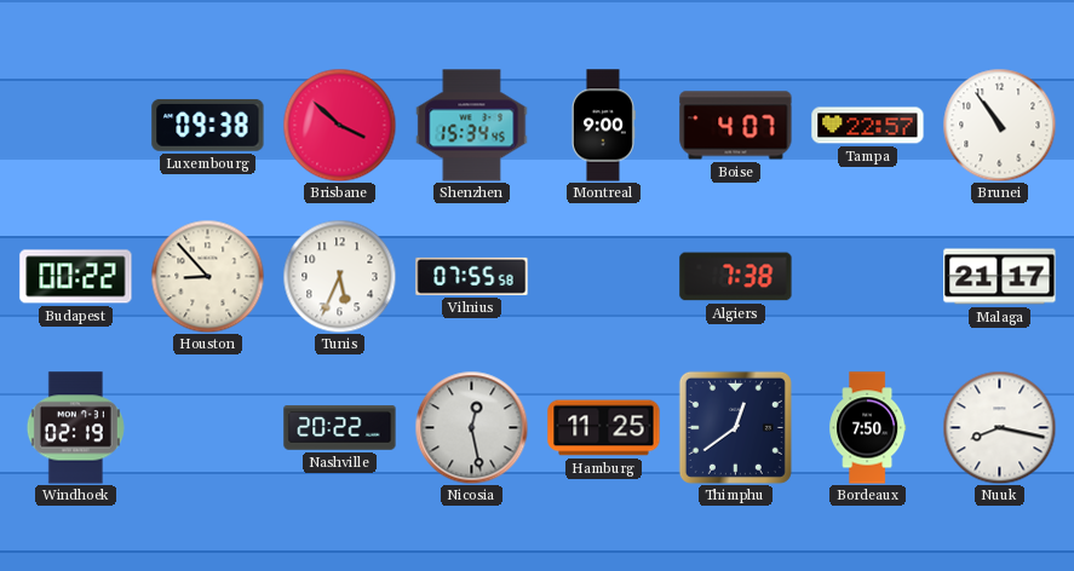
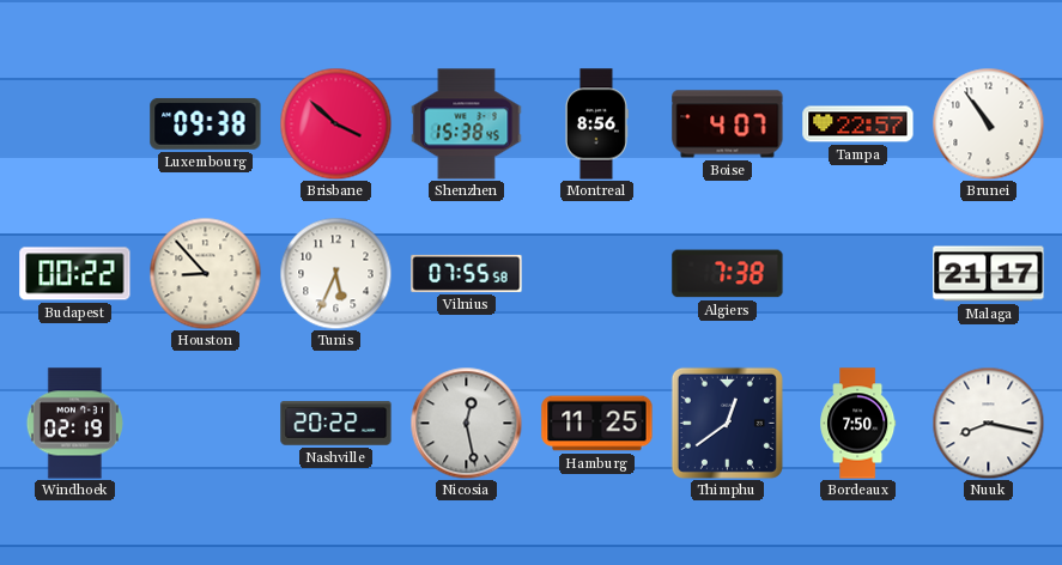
Shenzhen: 15:34 -> 15:38
Montreal: 9:00 -> 8:56
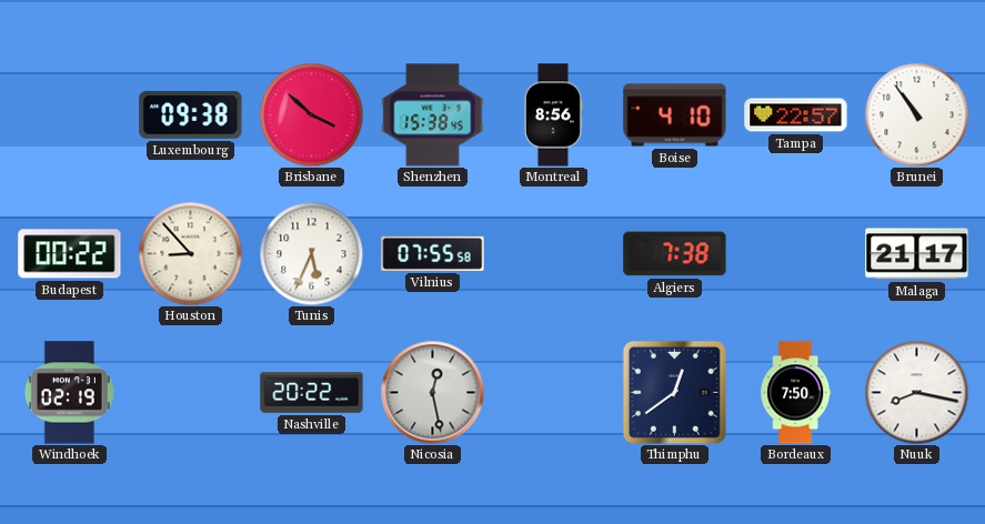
Boise: 4:07 -> 4:10
Hamburg: 11:25 -> none
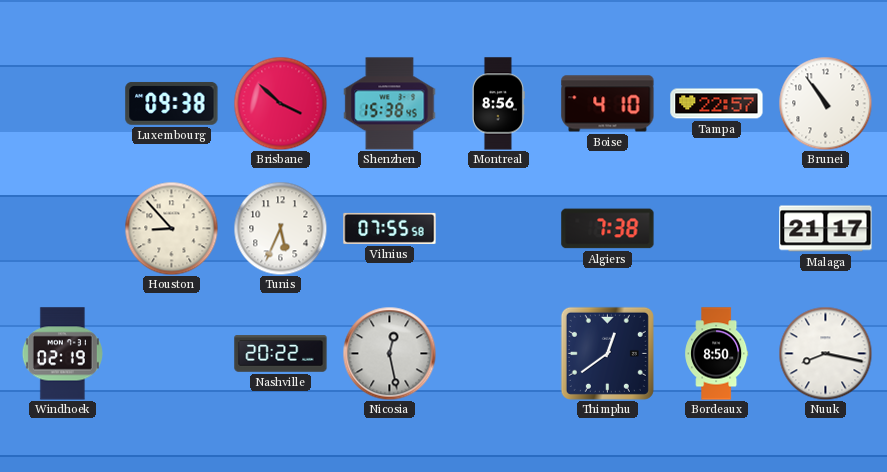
Budapest: 00:22 -> none
Bordeaux: 7:50 -> 8:50
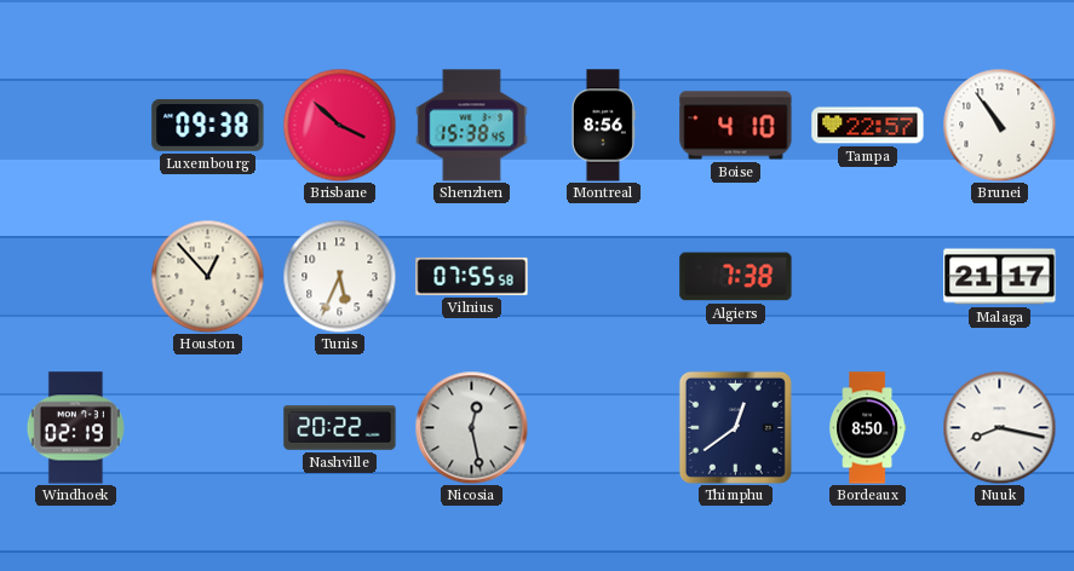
Houston: 8:53 -> 12:53
